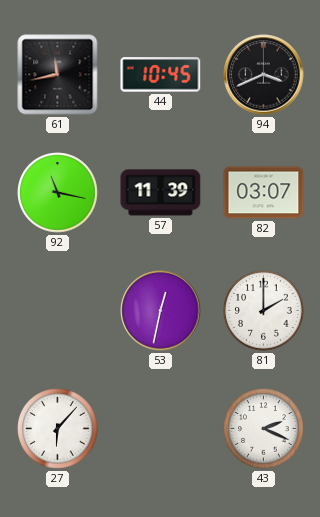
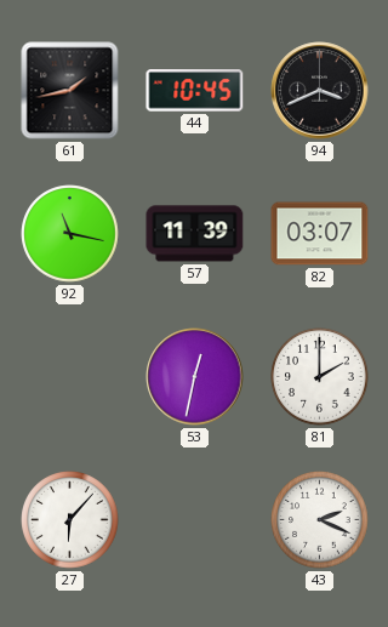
61: 11:43 -> 1:43
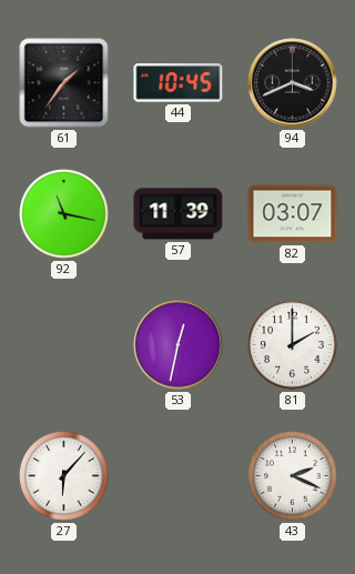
61: 1:43 -> 1:36
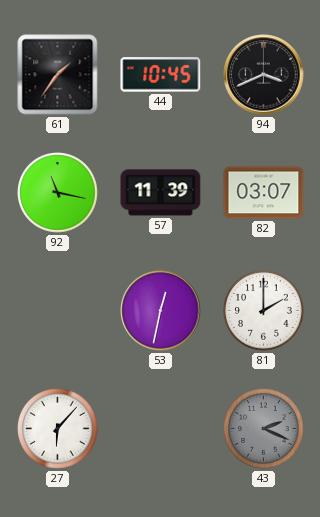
43 dial: white -> grey
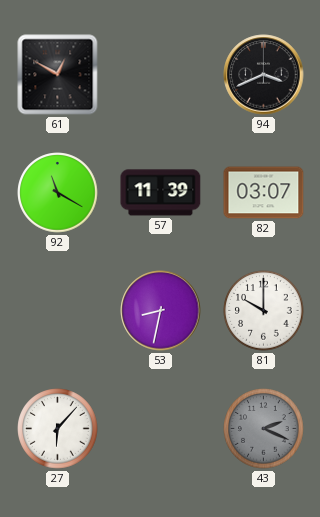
61: 1:36 -> 12:50
44: 10:45 -> none
92: 11:17 -> 11:20
53: 12:32 -> 8:32
81: 2:00 -> 10:00
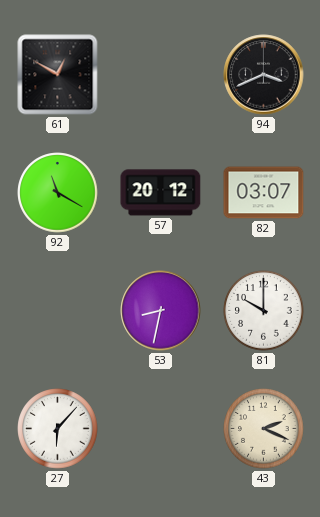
57: 11:39 -> 20:12
43 dial: grey -> cream
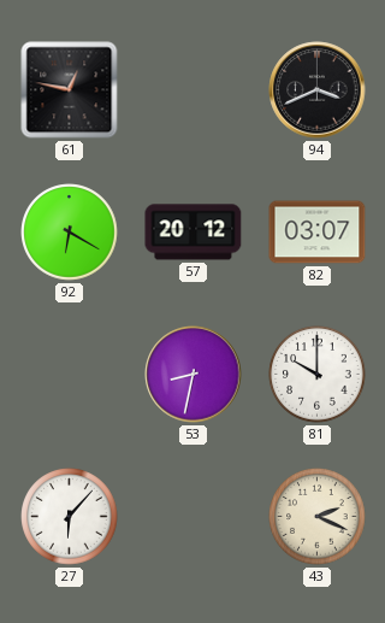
61: 12:50 -> 12:47
92: 11:20 -> 6:20
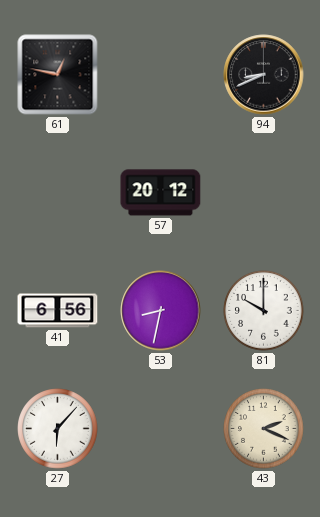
94: 3:41 -> 8:41
92: 6:20 -> none
82: 03:07 -> none
41: none -> 6:56
